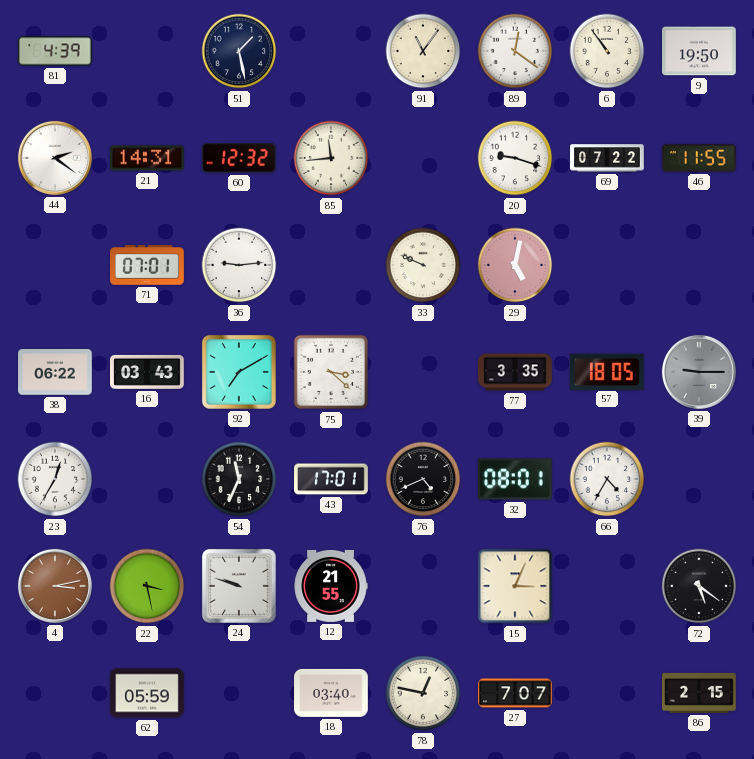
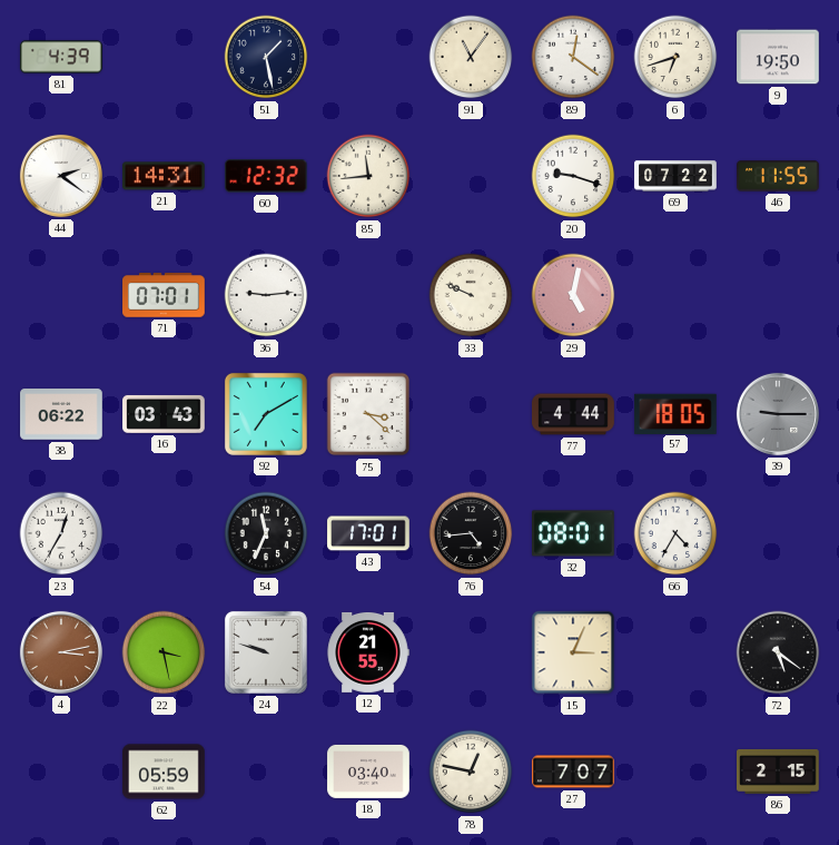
6: 10:54 -> 6:42
77: 3:35 -> 4:44
76: 4:41 -> 4:44
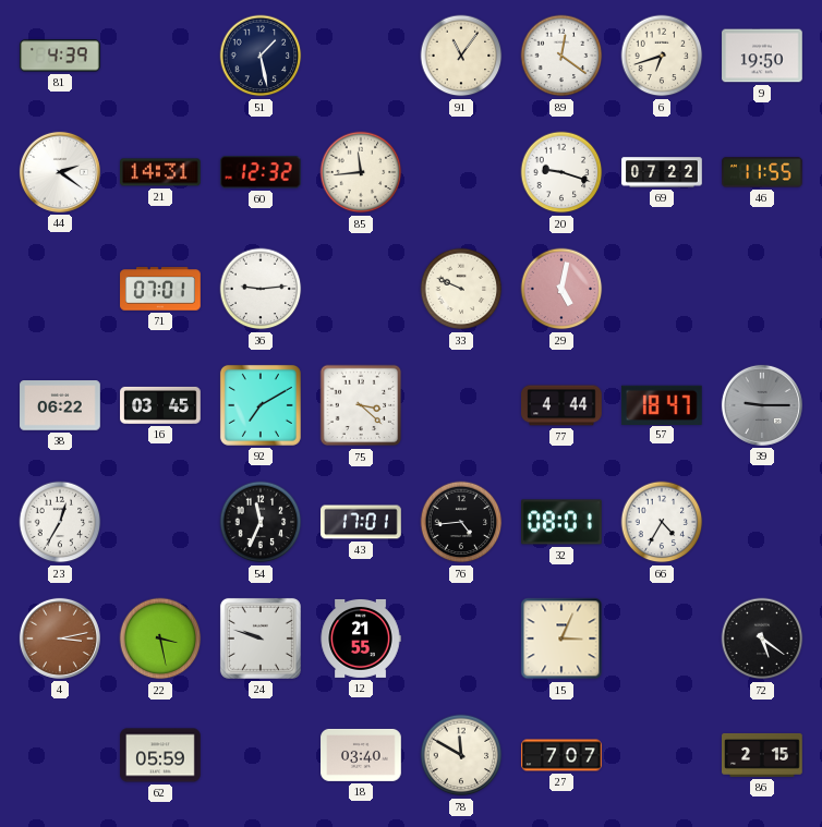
16: 03:43 -> 03:45
57: 18:05 -> 18:47
78: 12:47 -> 11:50
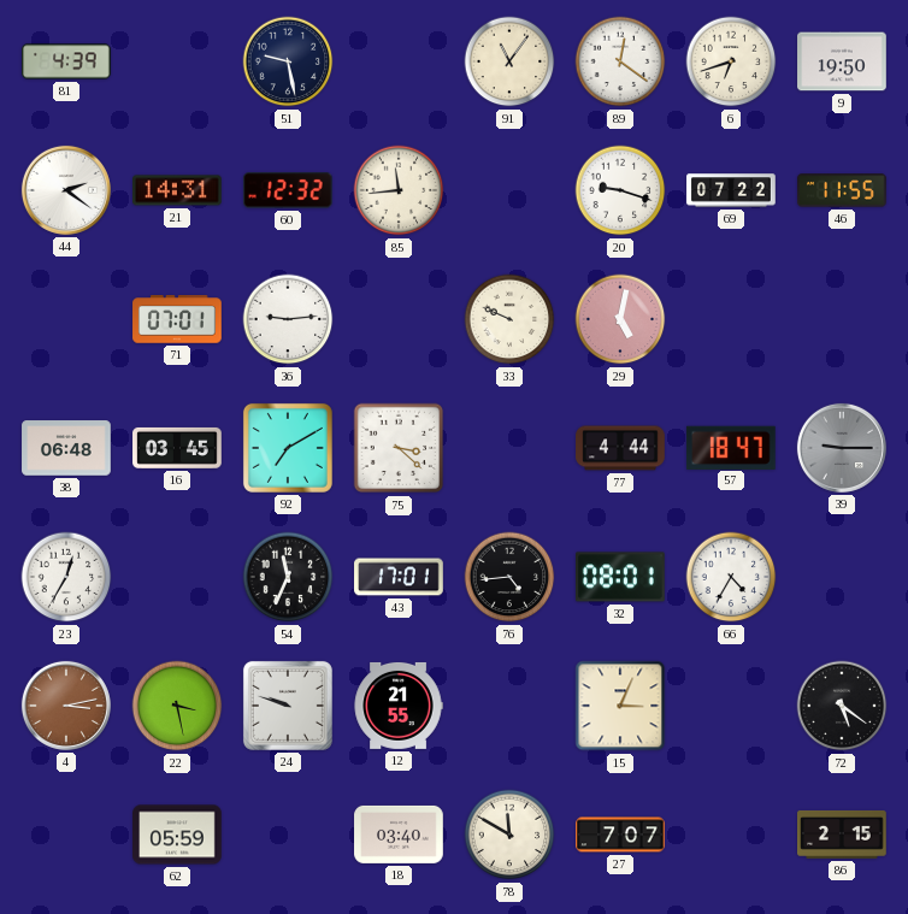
51: 1:28 -> 9:28
38: 06:22 -> 06:48
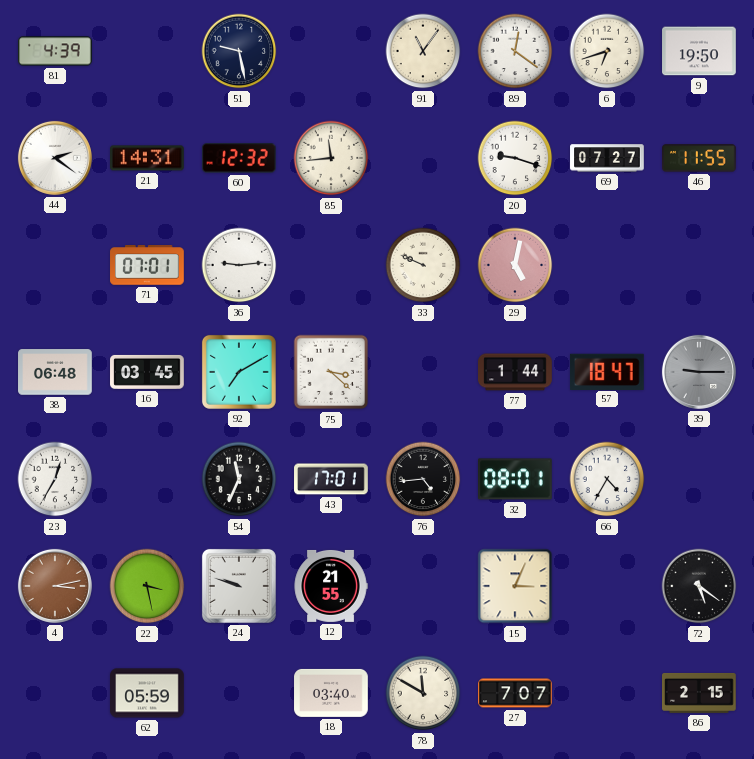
69: 07:22 -> 07:27
77: 4:44 -> 1:44
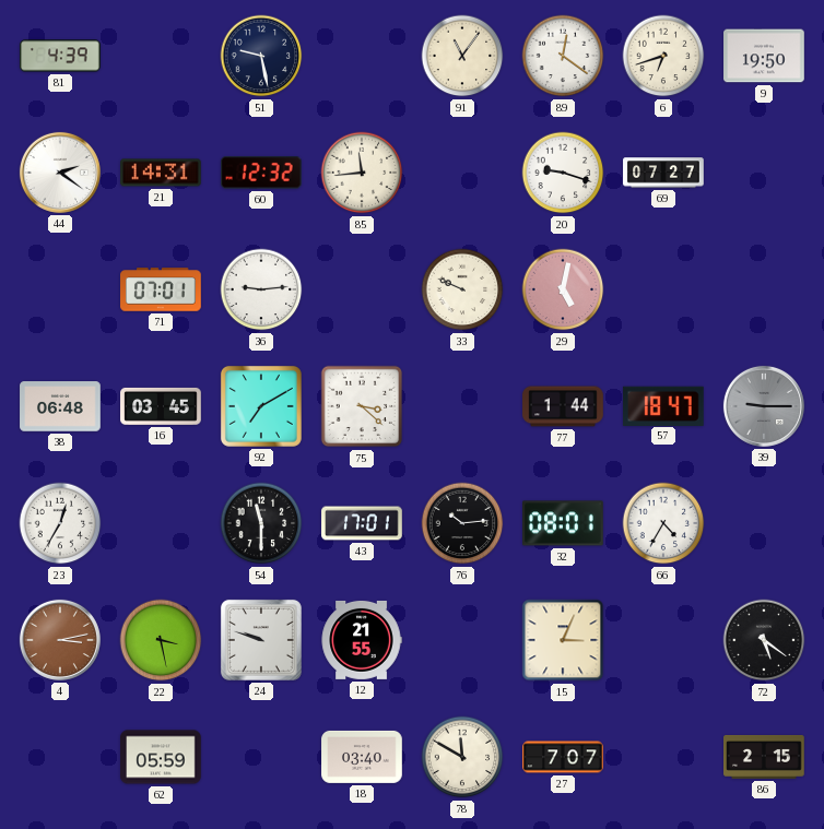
46: 11:55 -> none
54: 11:34 -> 11:30
76: 4:44 -> 10:14
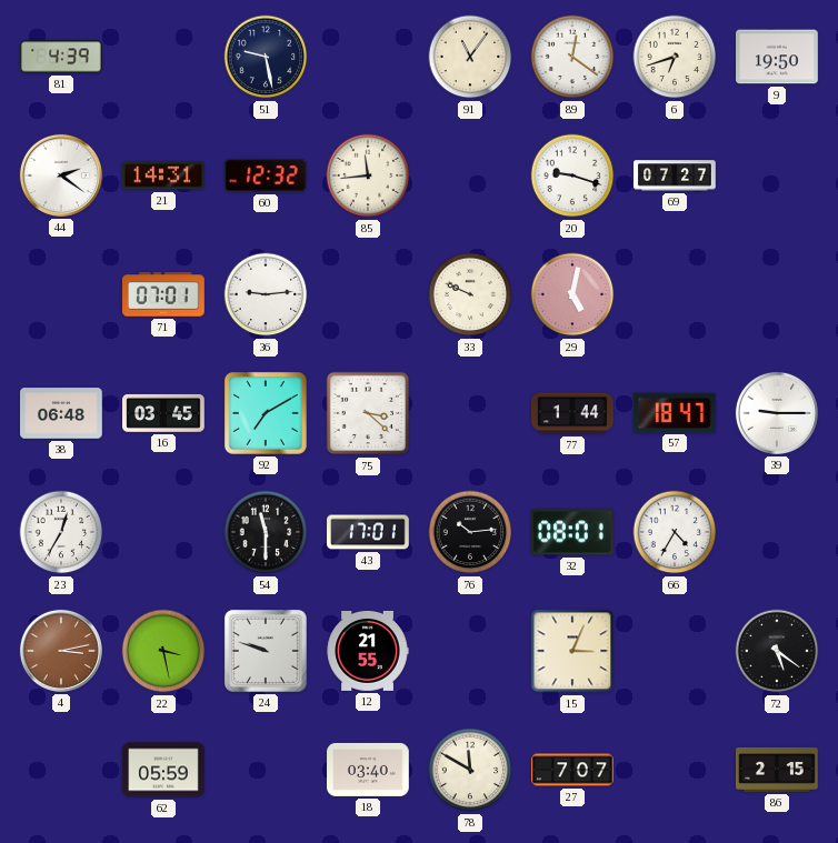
39 dial: grey -> white
